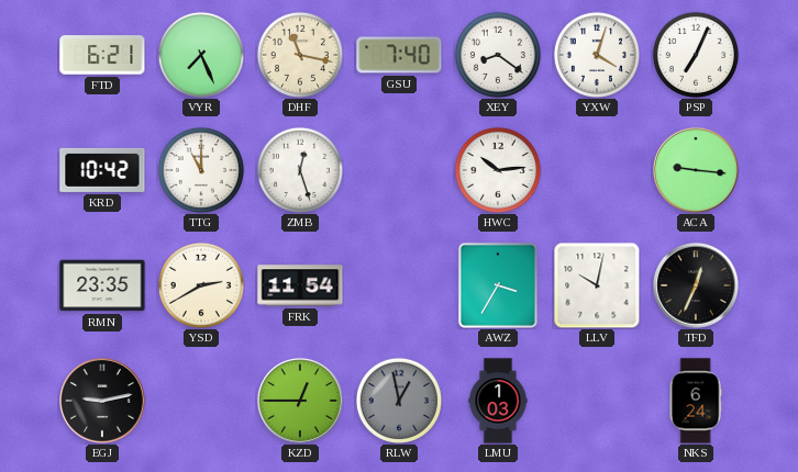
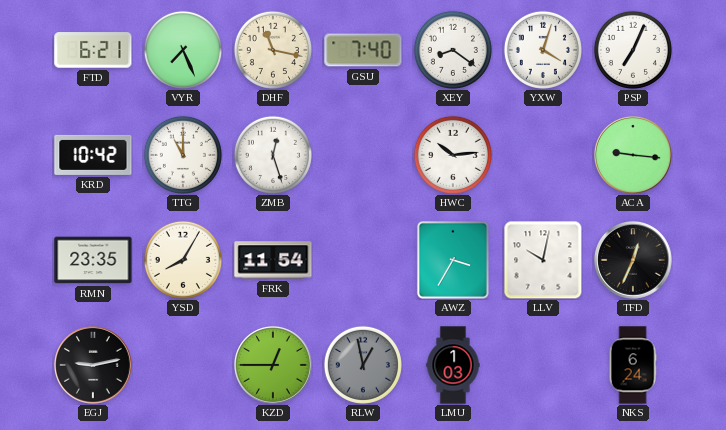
YSD: 2:40 -> 8:05
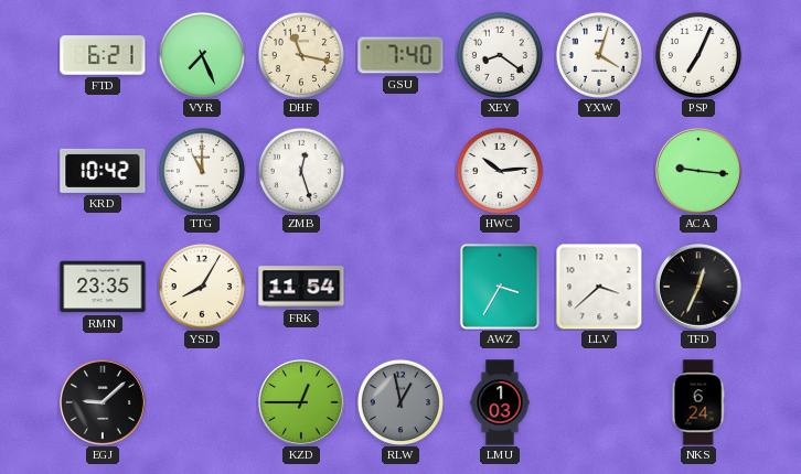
LLV: 10:02 -> 3:38
EGJ: 9:13 -> 9:08
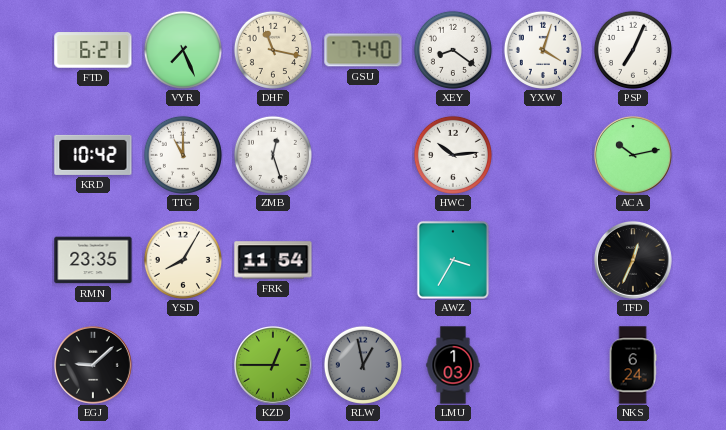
ACA: 9:16 -> 10:13
LLV: 3:38 -> none
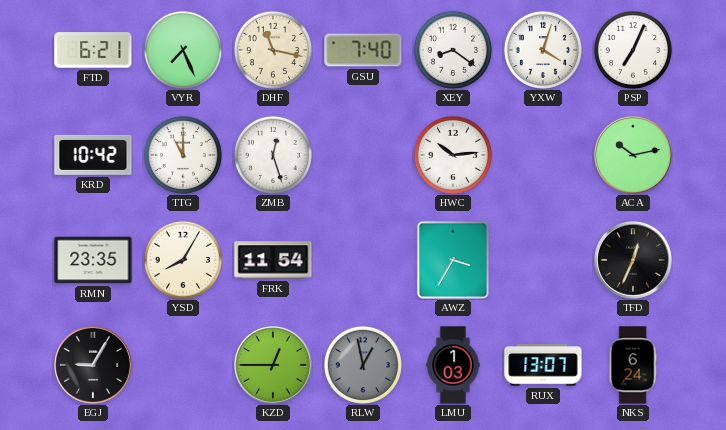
EGJ: 9:08 -> 9:05
RUX: none -> 13:07
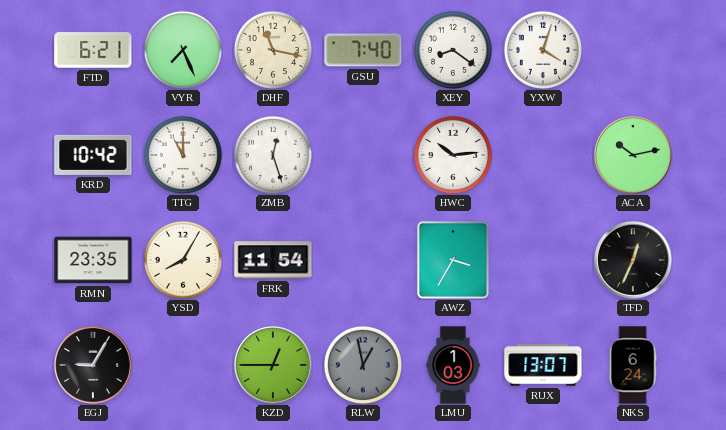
PSP: 7:04 -> none
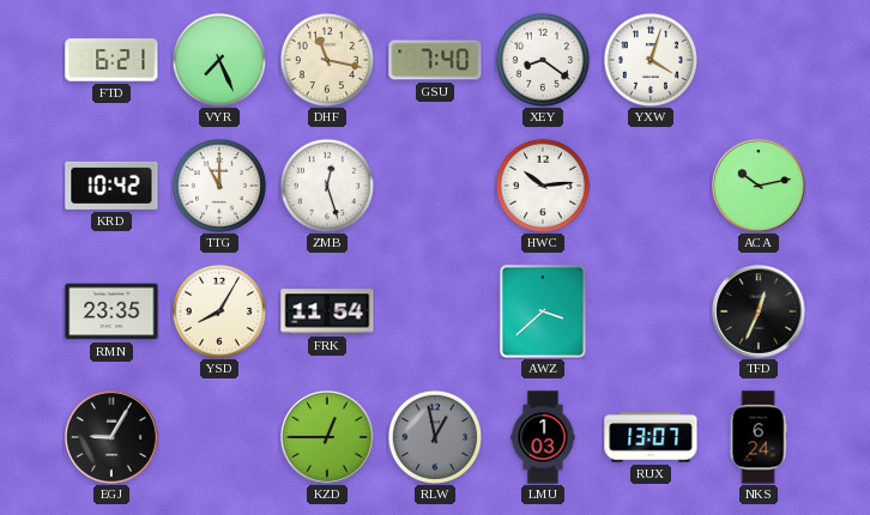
AWZ: 3:35 -> 3:38
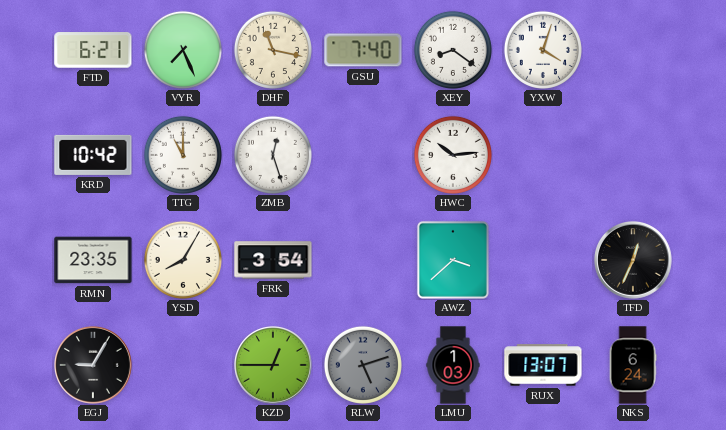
ACA: 10:13 -> none
FRK: 11:54 -> 3:54
RLW: 12:58 -> 5:12
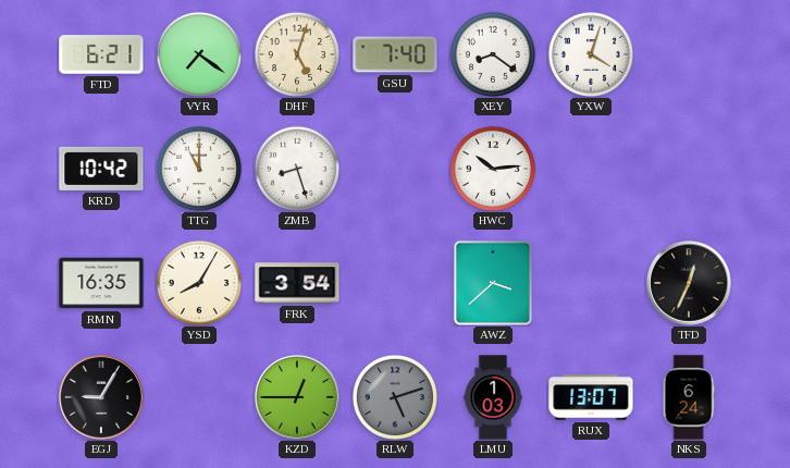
VYR: 7:26 -> 7:21
DHF: 11:17 -> 5:03
ZMB: 12:27 -> 8:27
RMN: 23:35 -> 16:35
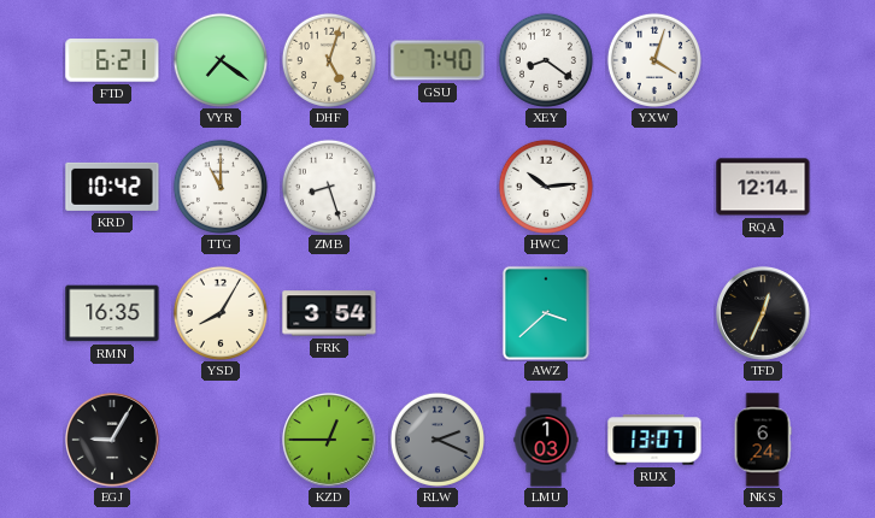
RQA: none -> 12:14
RLW: 5:12 -> 2:19
